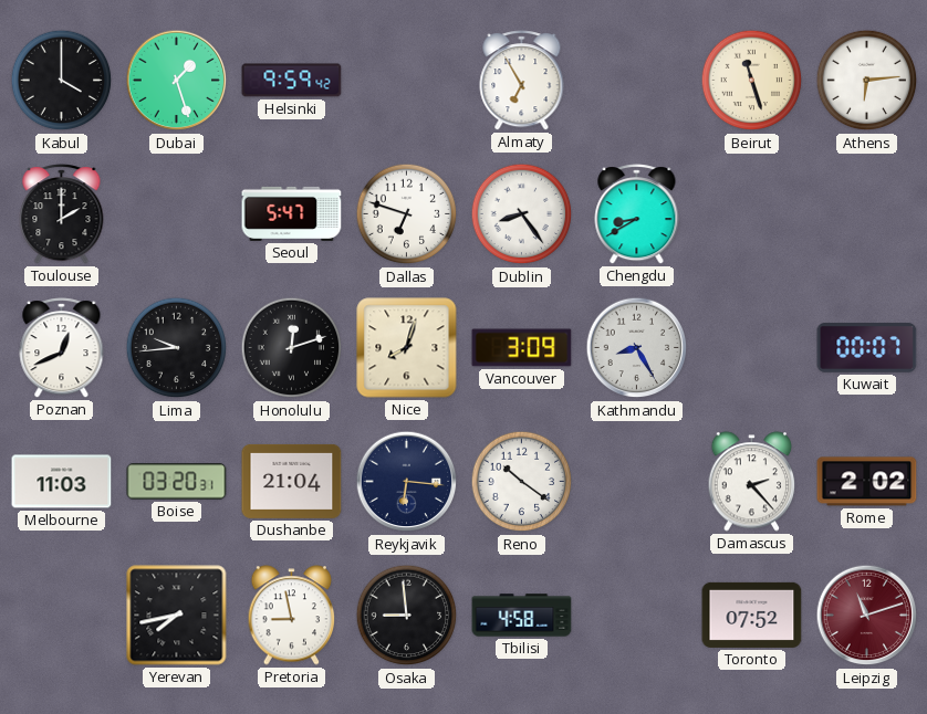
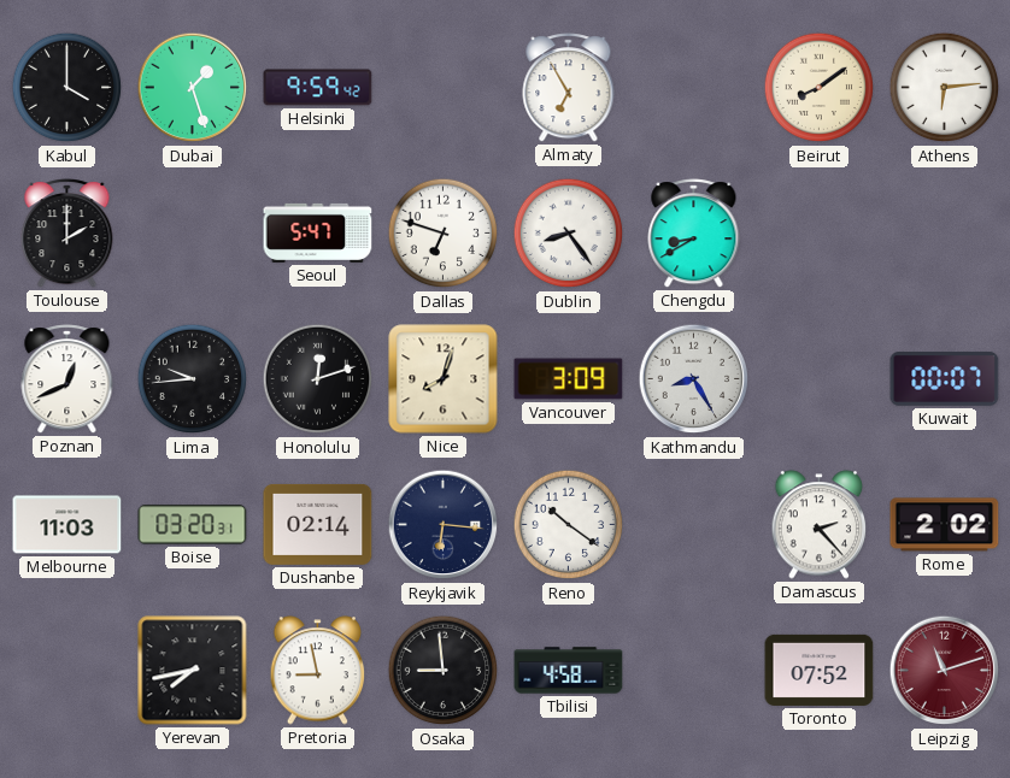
Beirut: 11:27 -> 8:09
Dushanbe: 21:04 -> 02:14
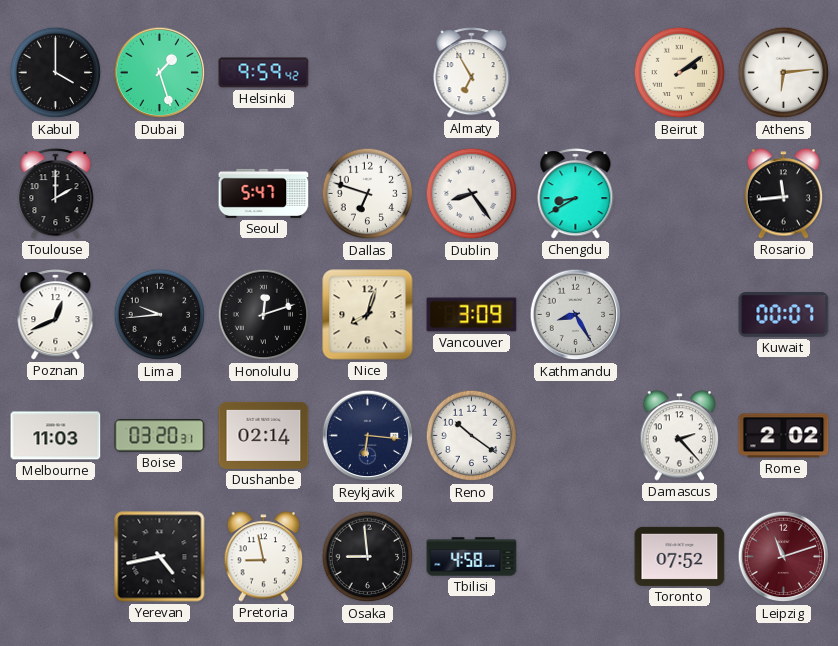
Beirut: 8:09 -> 2:09
Rosario: none -> 11:44
Yerevan: 7:43 -> 4:43
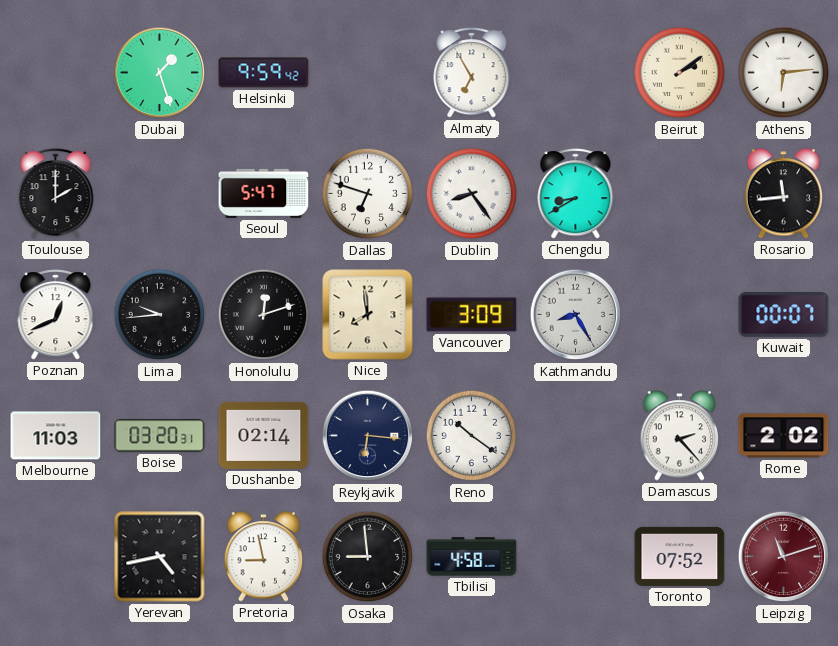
Kabul: 4:00 -> none
Nice: 8:03 -> 7:59
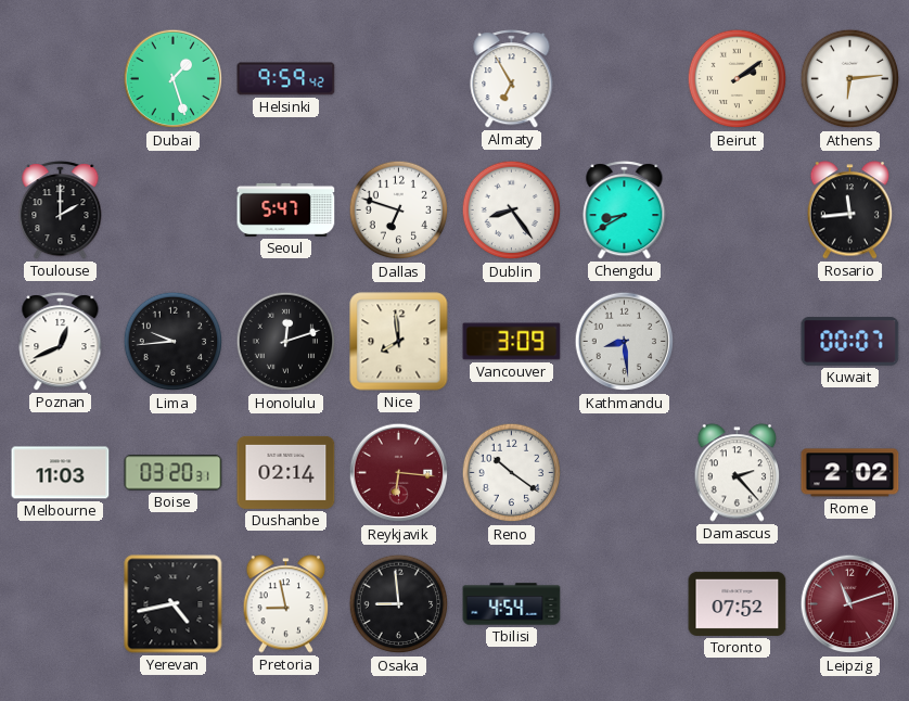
Kathmandu: 8:25 -> 8:29
Reykjavik dial: navy -> burgundy
Tbilisi: 4:58 -> 4:54
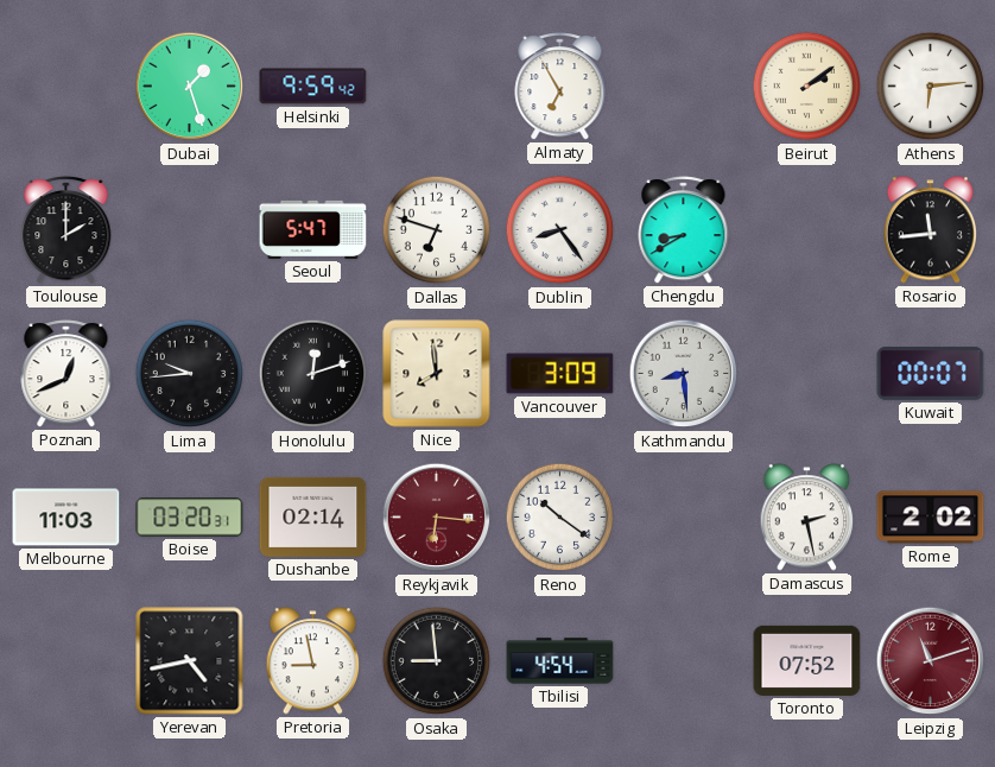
Damascus: 2:23 -> 2:28
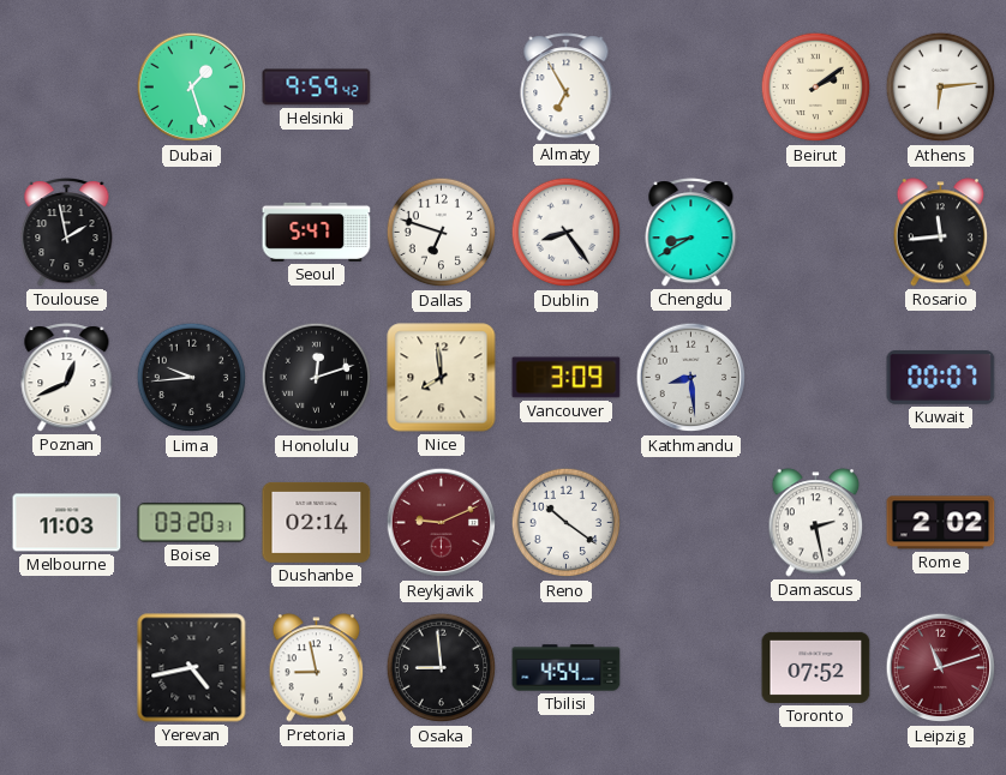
Toulouse: 2:00 -> 1:58
Reykjavik: 6:16 -> 9:11
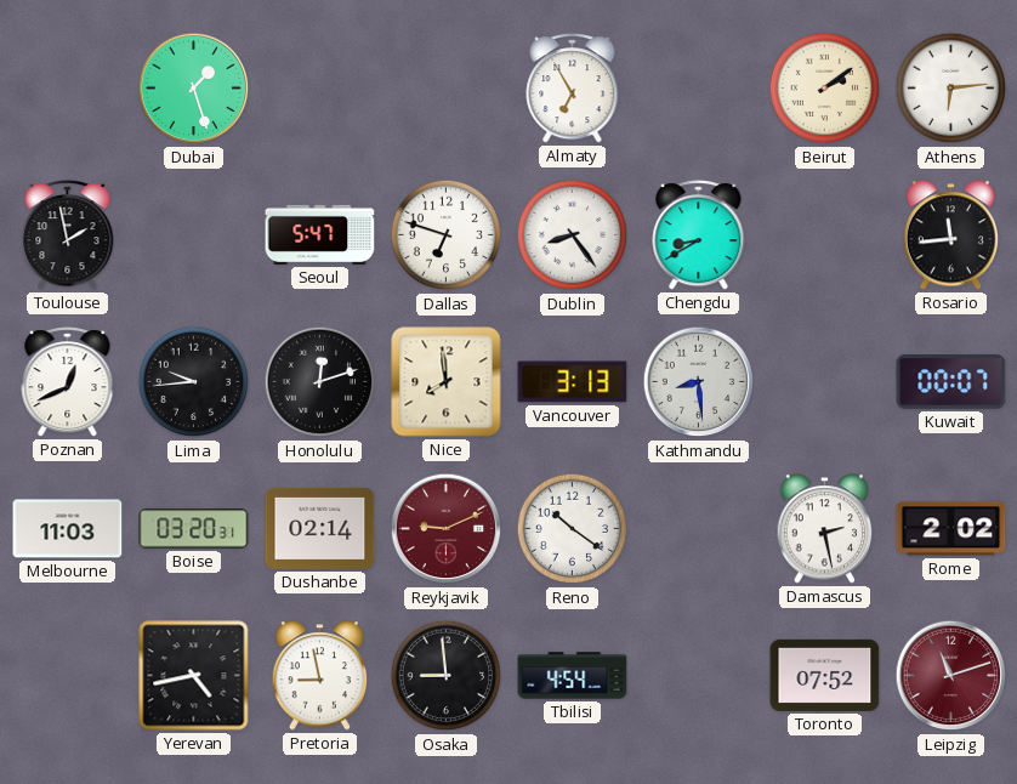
Helsinki: 9:59 -> none
Vancouver: 3:09 -> 3:13
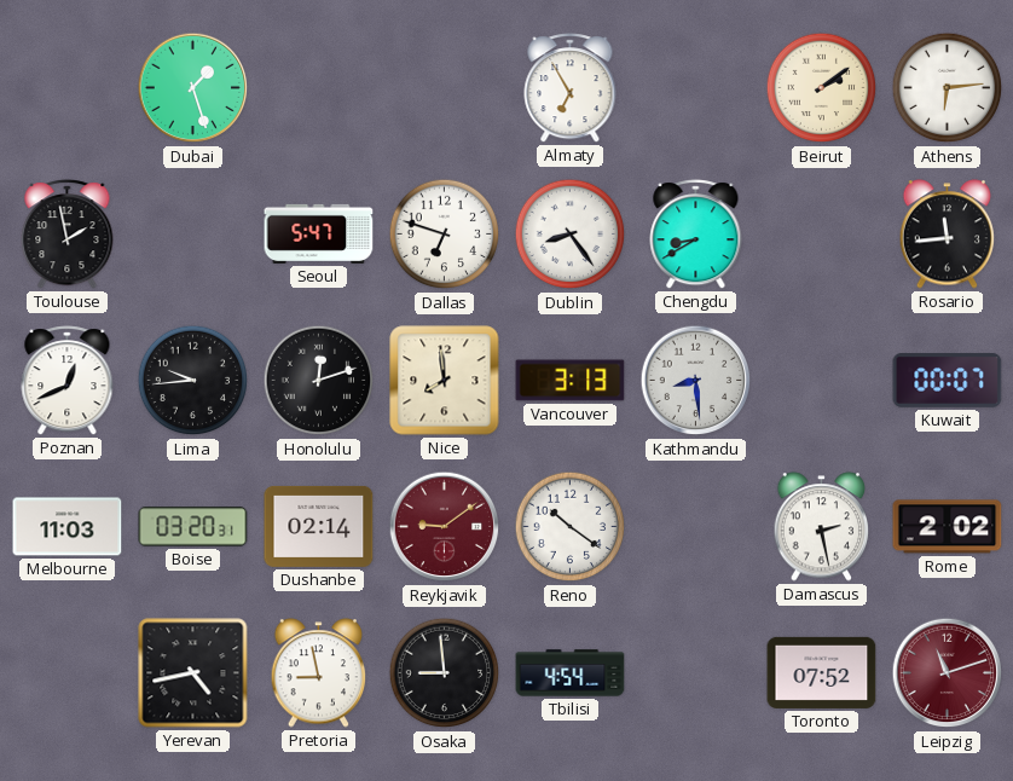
Reykjavik: 9:11 -> 9:09
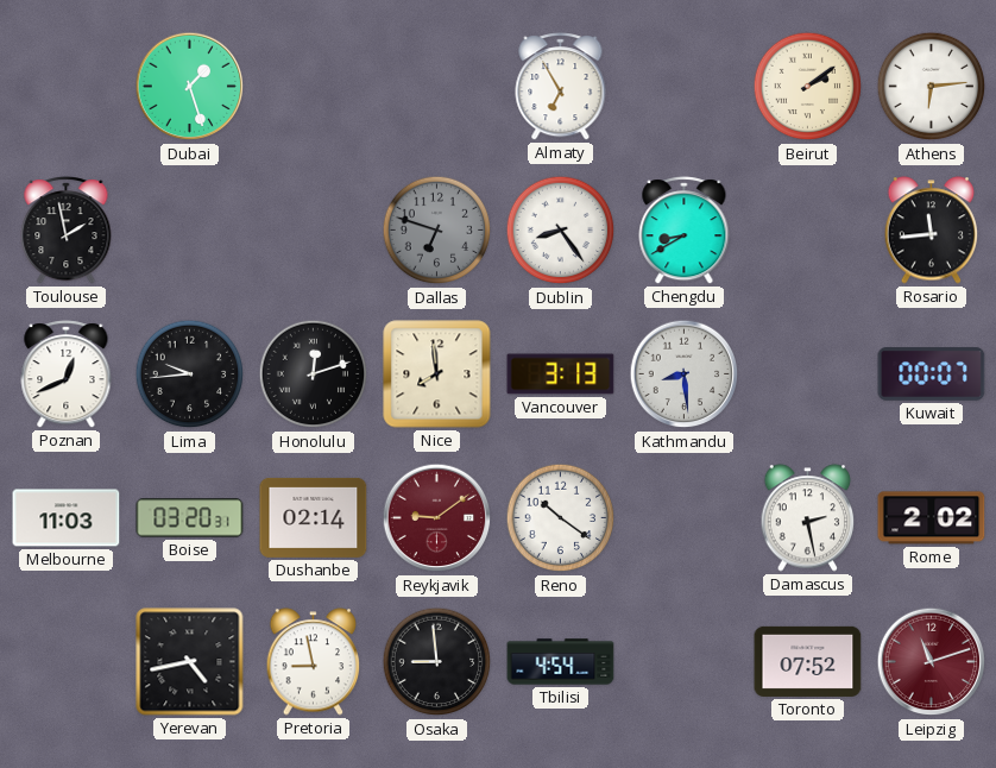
Seoul: 5:47 -> none
Dallas dial: white -> grey
